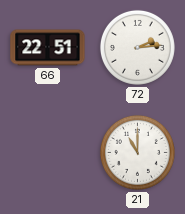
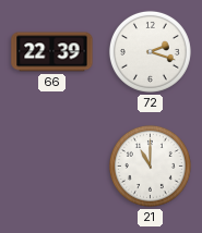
66: 22:51 -> 22:39
72: 2:14 -> 2:18
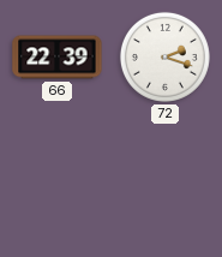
21: 11:00 -> none
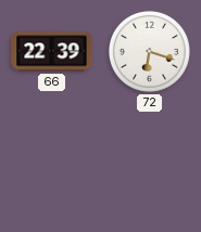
72: 2:18 -> 6:18
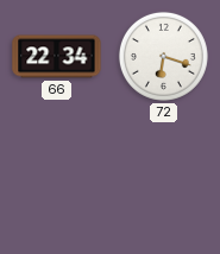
66: 22:39 -> 22:34
